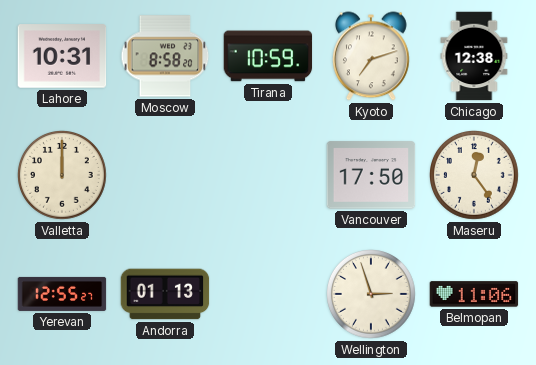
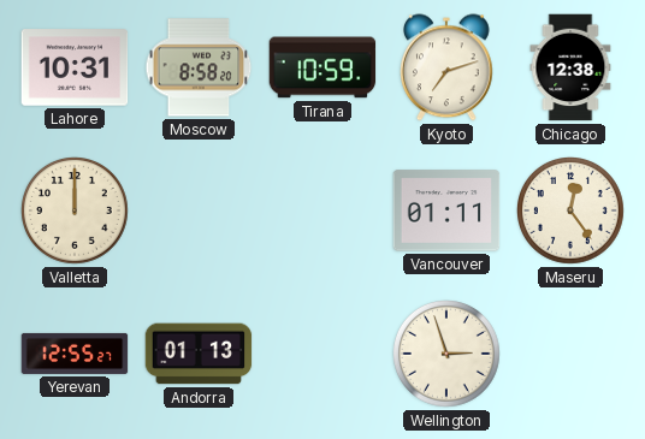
Vancouver: 17:50 -> 01:11
Belmopan: 11:06 -> none
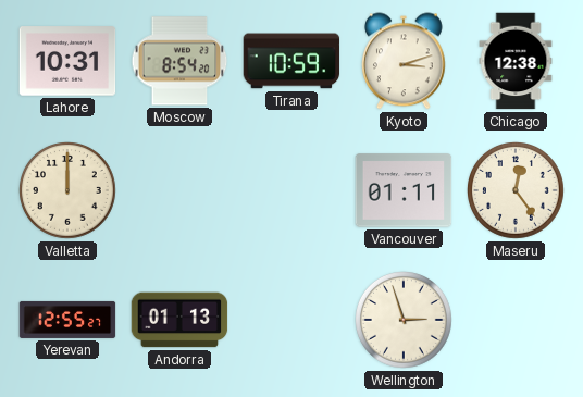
Moscow: 8:58 -> 8:54
Kyoto: 7:12 -> 3:12
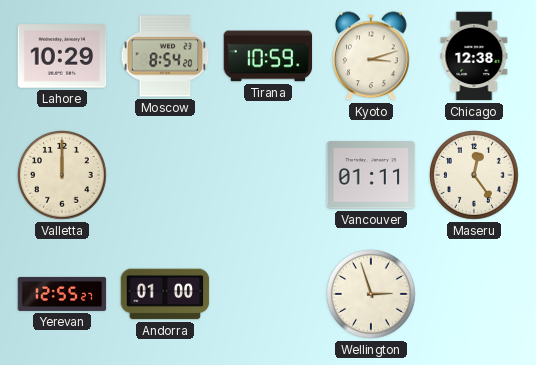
Lahore: 10:31 -> 10:29
Andorra: 01:13 -> 01:00
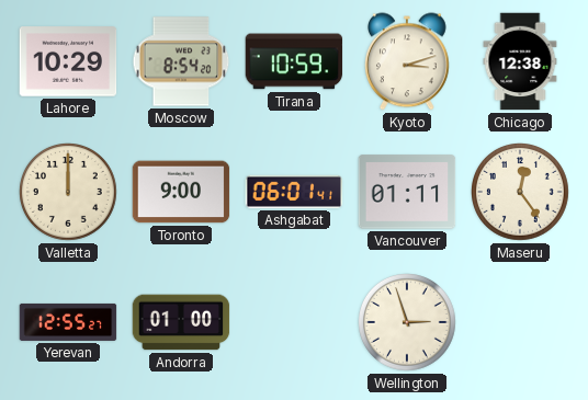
Toronto: none -> 9:00
Ashgabat: none -> 06:01
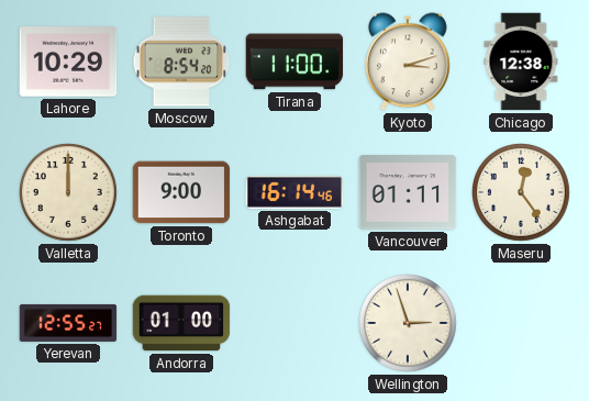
Tirana: 10:59 -> 11:00
Ashgabat: 06:01 -> 16:14
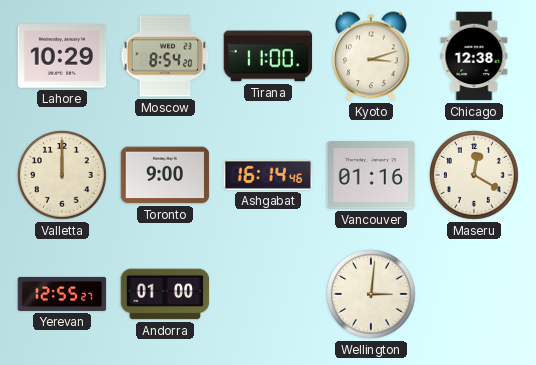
Vancouver: 01:11 -> 01:16
Maseru: 12:24 -> 12:20
Wellington: 2:57 -> 3:01
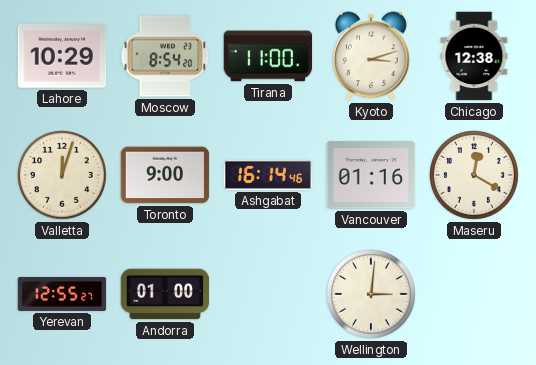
Valletta: 12:00 -> 12:03
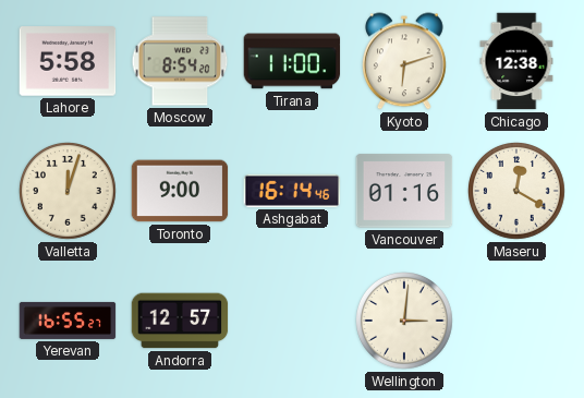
Lahore: 10:29 -> 5:58
Kyoto: 3:12 -> 6:12
Yerevan: 12:55 -> 16:55
Andorra: 01:00 -> 12:57
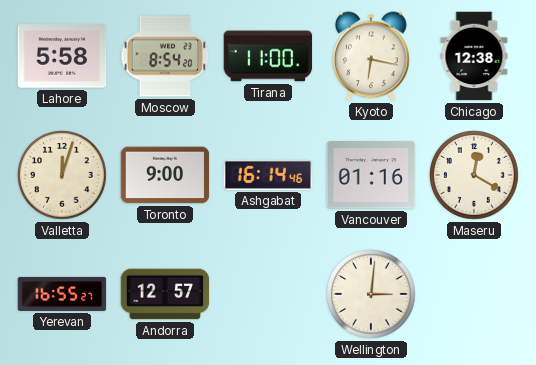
Kyoto: 6:12 -> 6:17
